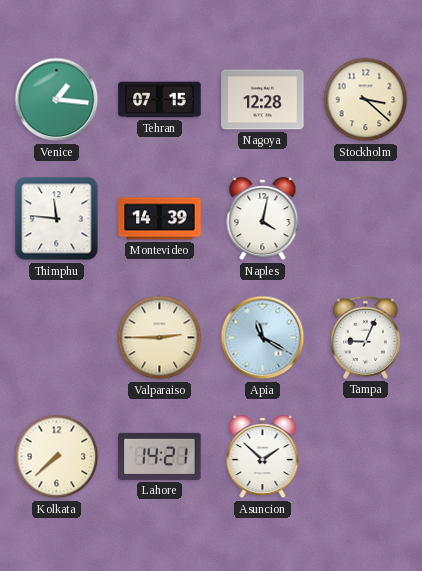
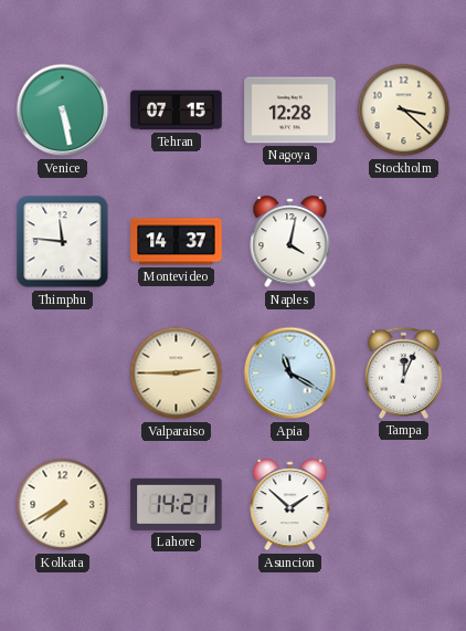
Venice: 1:16 -> 5:28
Montevideo: 14:39 -> 14:37
Tampa: 9:04 -> 12:04
Kolkata: 7:38 -> 7:40
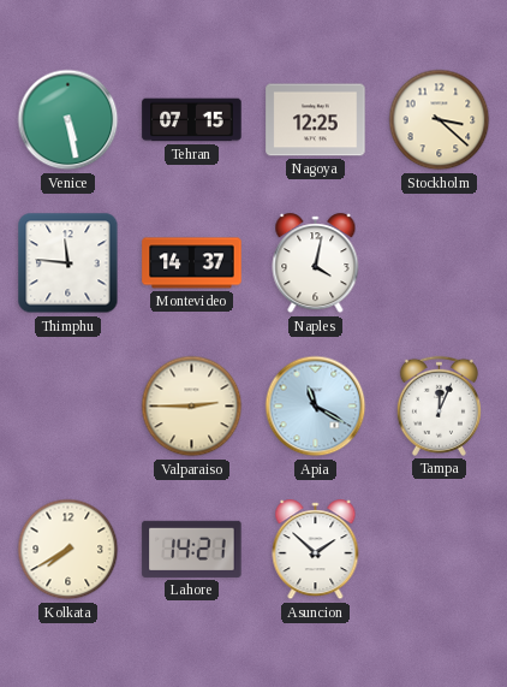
Nagoya: 12:28 -> 12:25
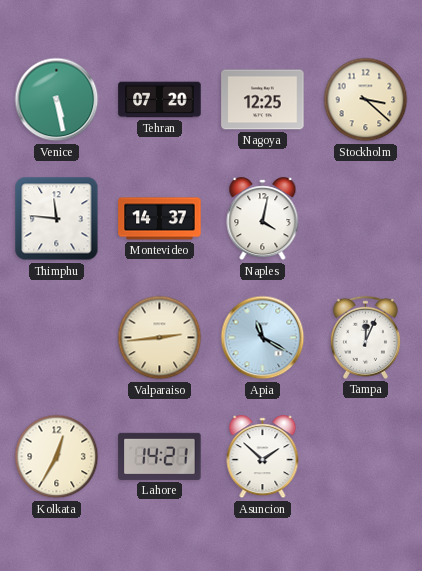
Tehran: 07:15 -> 07:20
Valparaiso: 2:45 -> 2:44
Kolkata: 7:40 -> 12:35
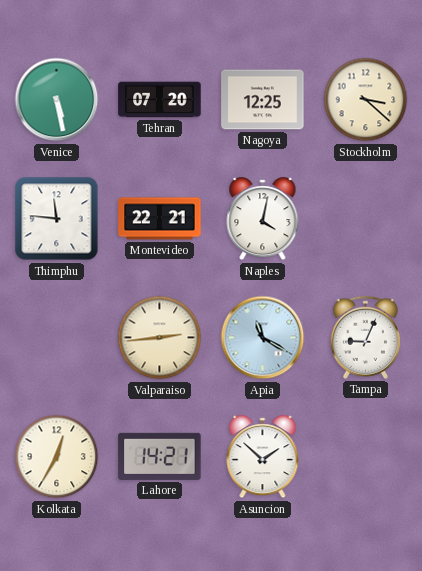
Montevideo: 14:37 -> 22:21
Tampa: 12:04 -> 9:04
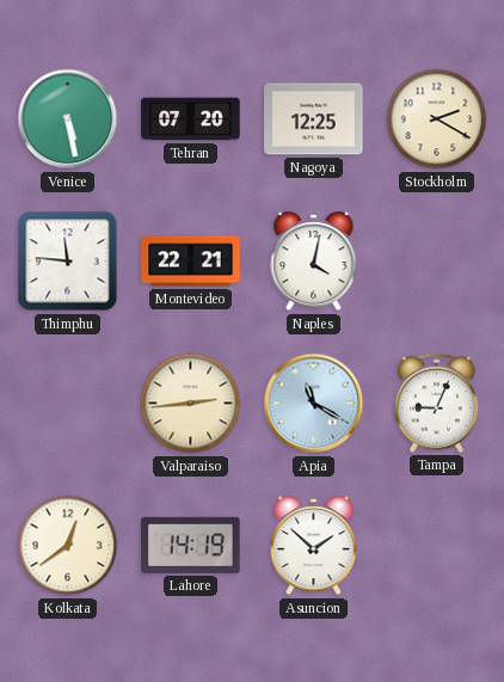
Stockholm: 3:22 -> 2:20
Kolkata: 12:35 -> 12:39
Lahore: 14:21 -> 14:19
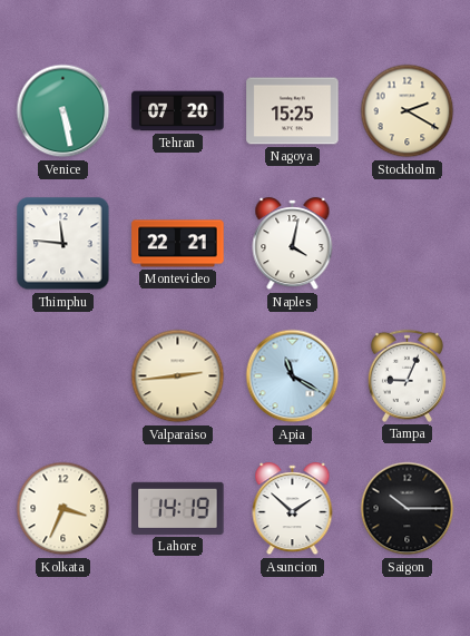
Nagoya: 12:25 -> 15:25
Kolkata: 12:39 -> 3:34
Saigon: none -> 10:15
